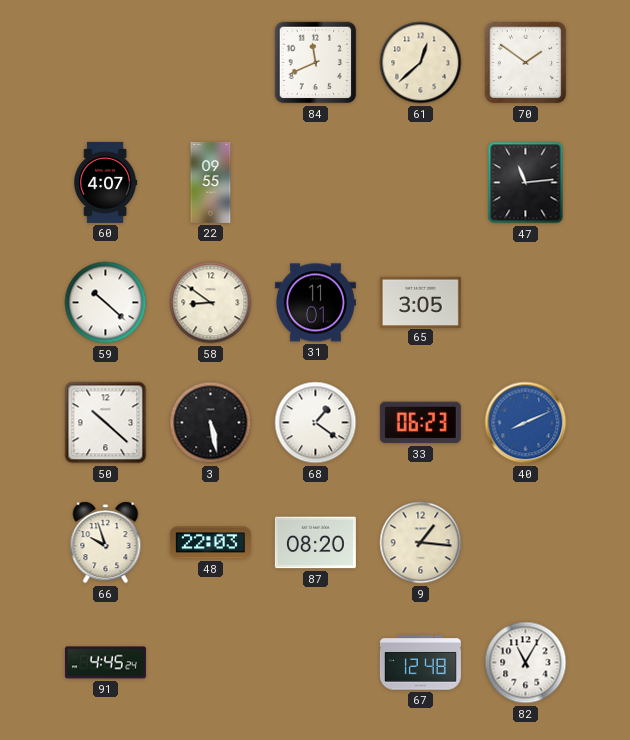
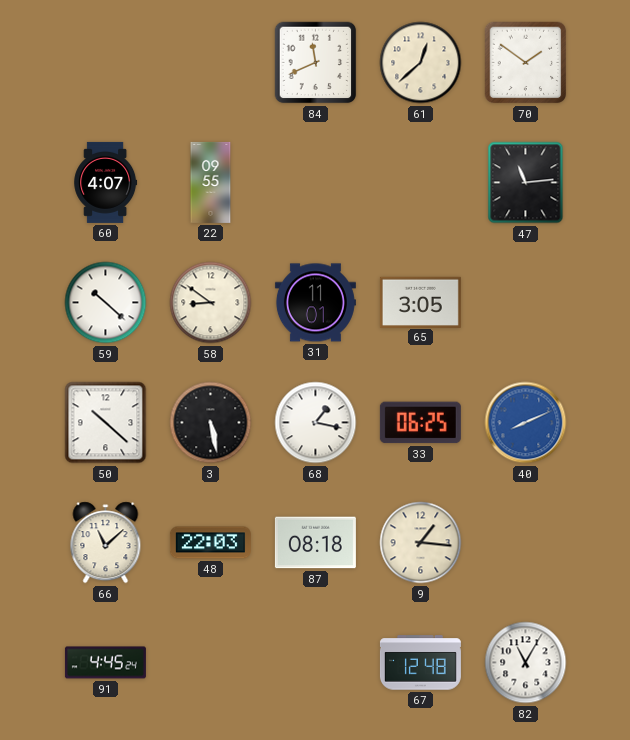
68: 1:21 -> 1:17
33: 06:23 -> 06:25
66: 9:57 -> 11:08
87: 08:20 -> 08:18
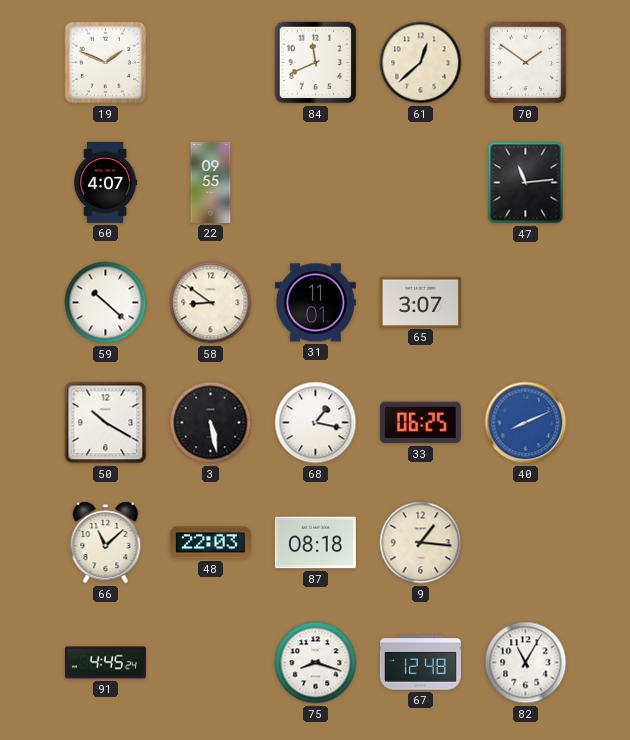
19: none -> 1:49
65: 3:05 -> 3:07
50: 10:22 -> 10:20
75: none -> 8:18
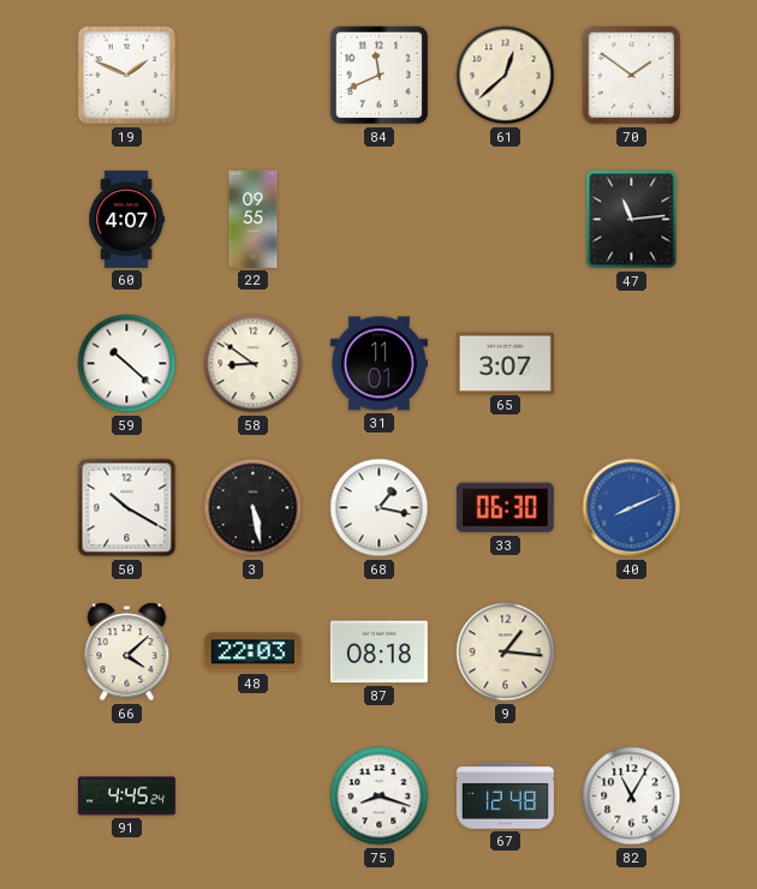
33: 06:25 -> 06:30
66: 11:08 -> 4:08
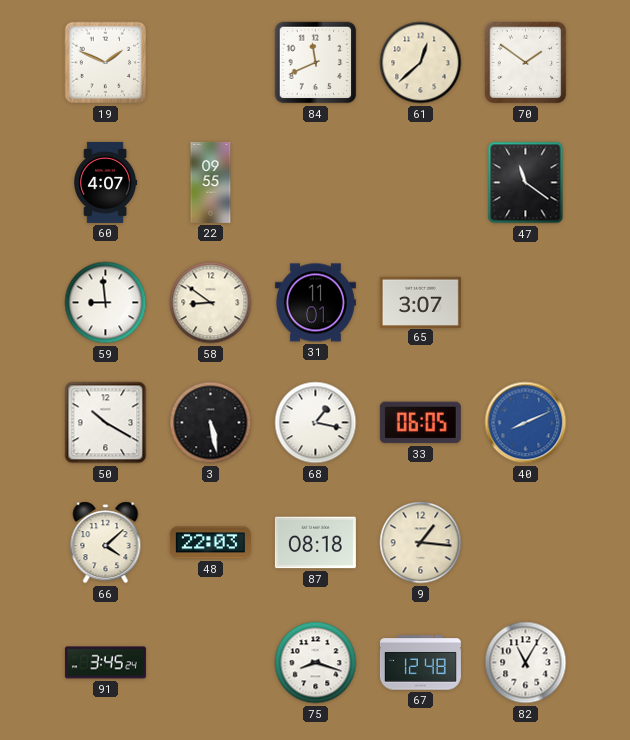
47: 11:14 -> 11:21
59: 10:22 -> 8:59
33: 06:30 -> 06:05
91: 4:45 -> 3:45
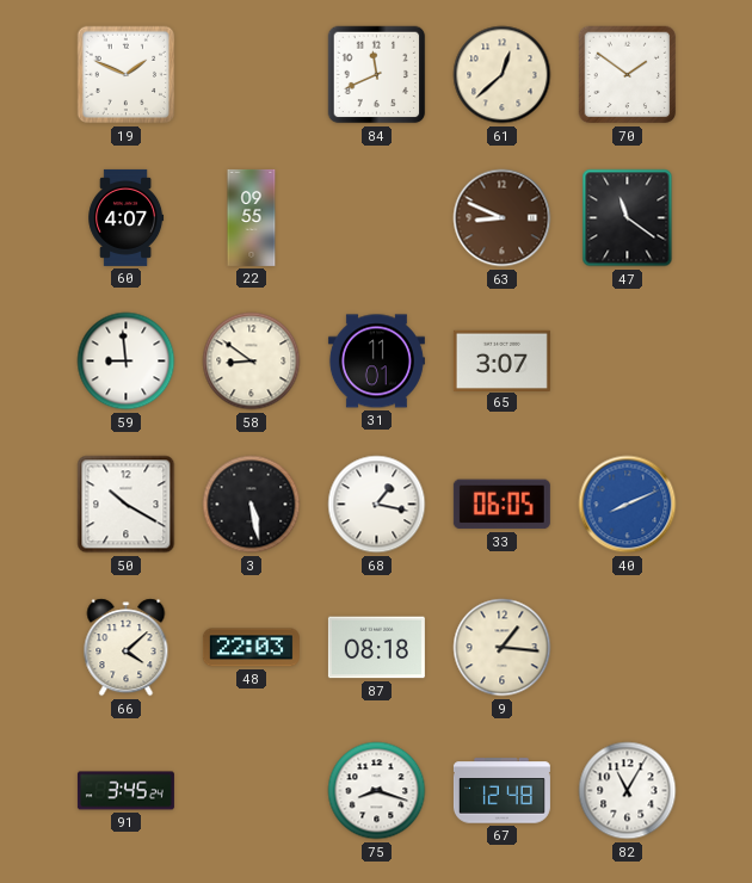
63: none -> 8:49
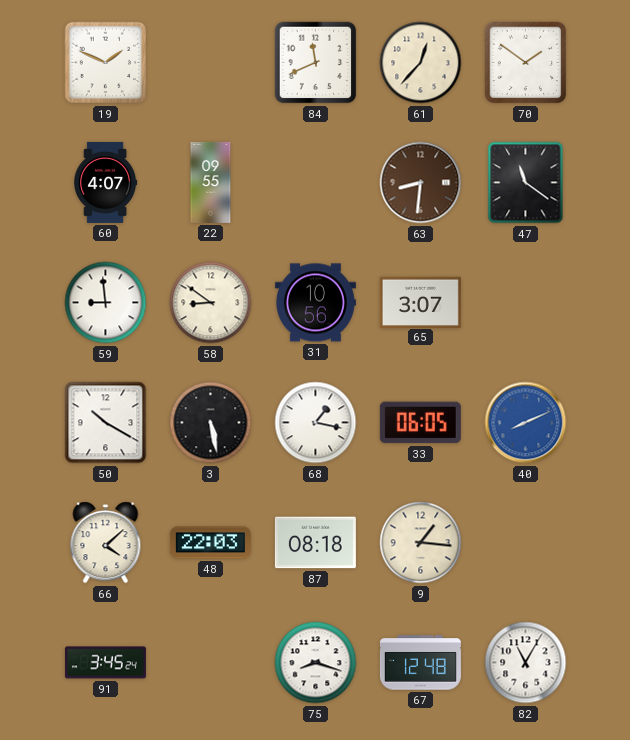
61: 12:38 -> 12:37
63: 8:49 -> 8:31
31: 11:01 -> 10:56
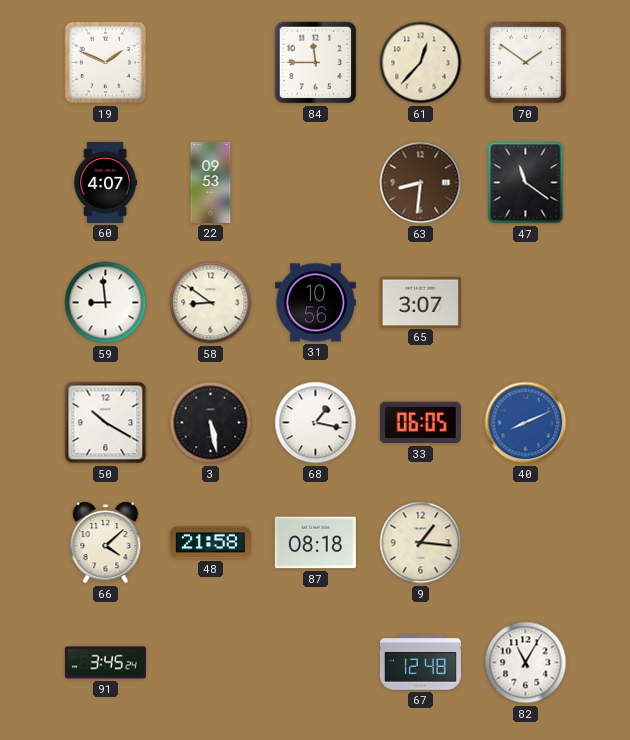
84: 11:41 -> 11:45
22: 09:55 -> 09:53
48: 22:03 -> 21:58
75: 8:18 -> none
